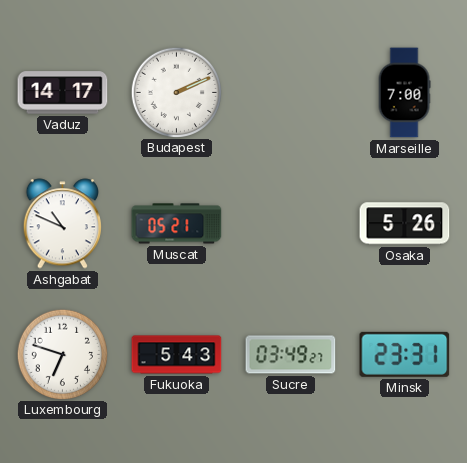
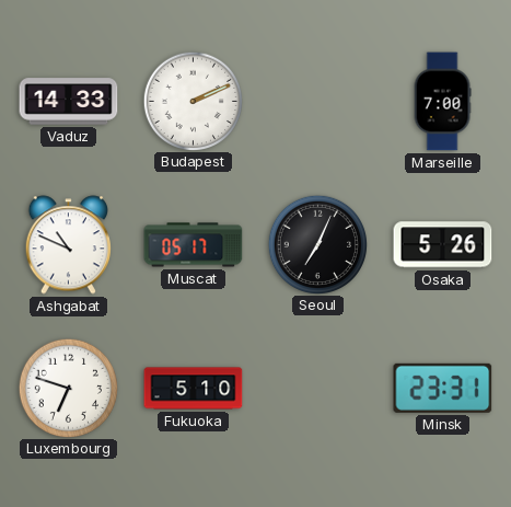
Vaduz: 14:17 -> 14:33
Muscat: 05:21 -> 05:17
Seoul: none -> 7:04
Fukuoka: 5:43 -> 5:10
Sucre: 03:49 -> none
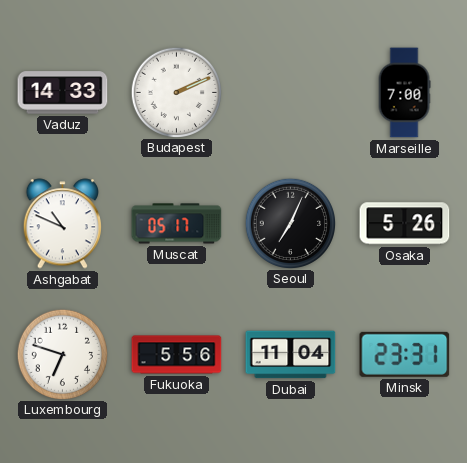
Fukuoka: 5:10 -> 5:56
Dubai: none -> 11:04
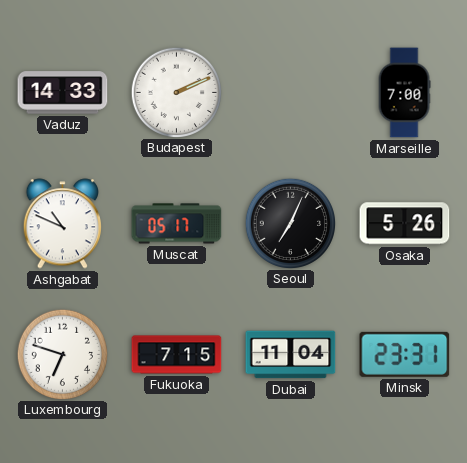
Fukuoka: 5:56 -> 7:15
